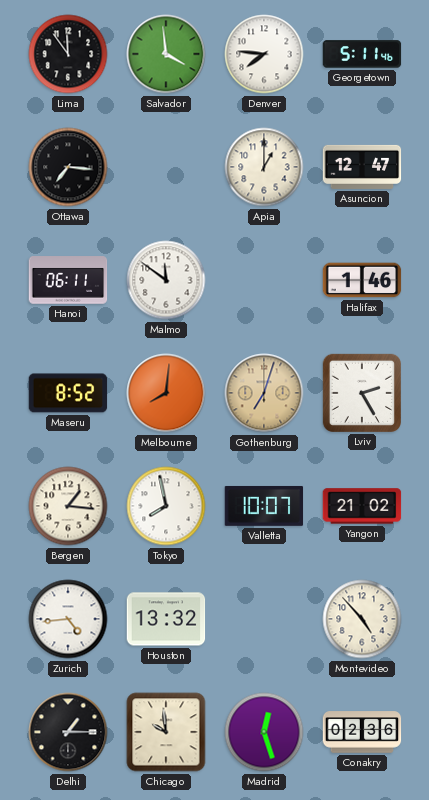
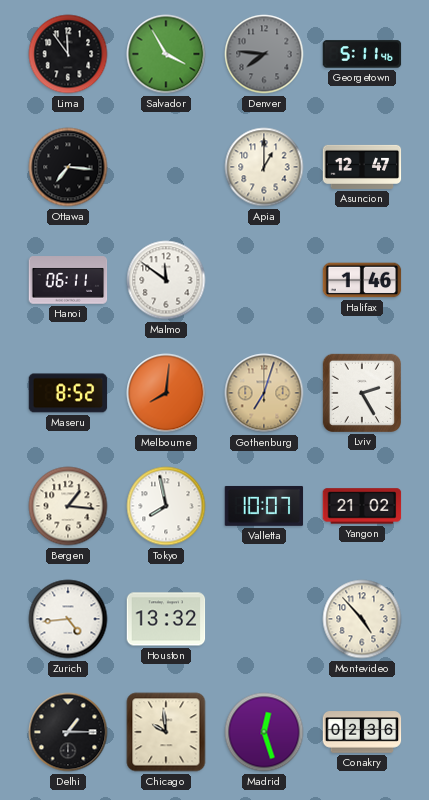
Salvador: 3:59 -> 3:55
Denver dial: white -> grey
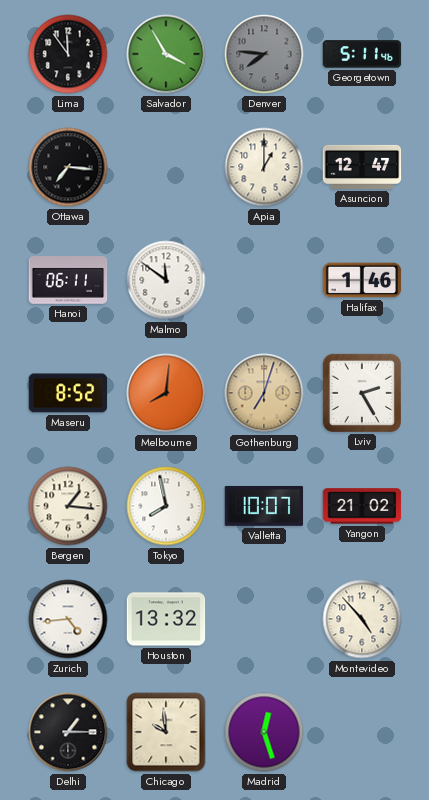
Conakry: 02:36 -> none
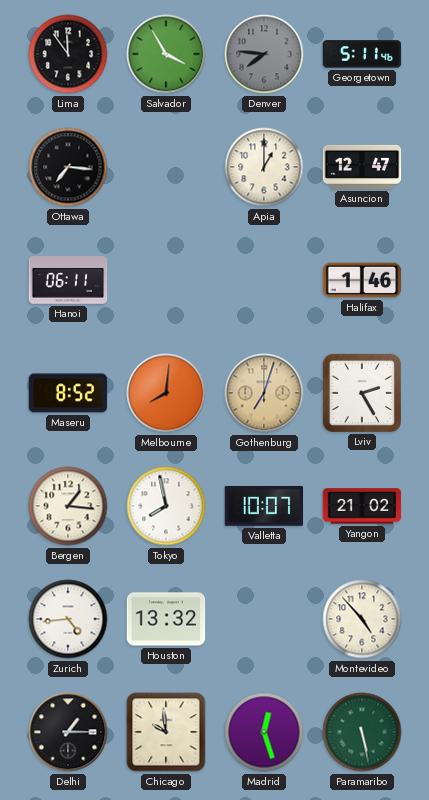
Malmo: 11:51 -> none
Paramaribo: none -> 5:28
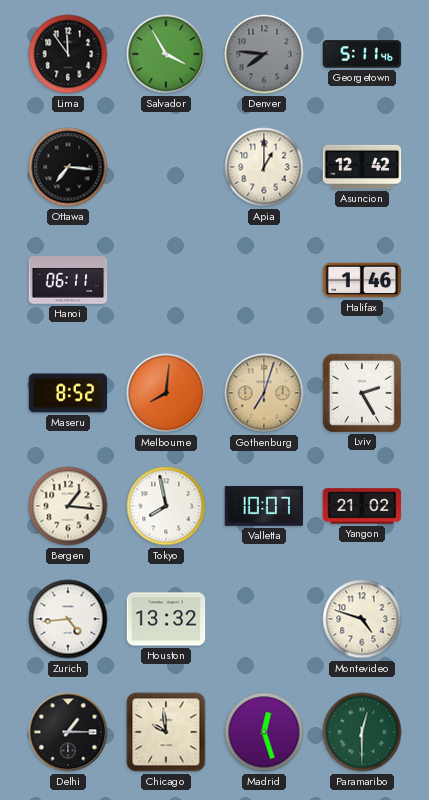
Asuncion: 12:47 -> 12:42
Montevideo: 4:53 -> 4:48
Paramaribo: 5:28 -> 12:30
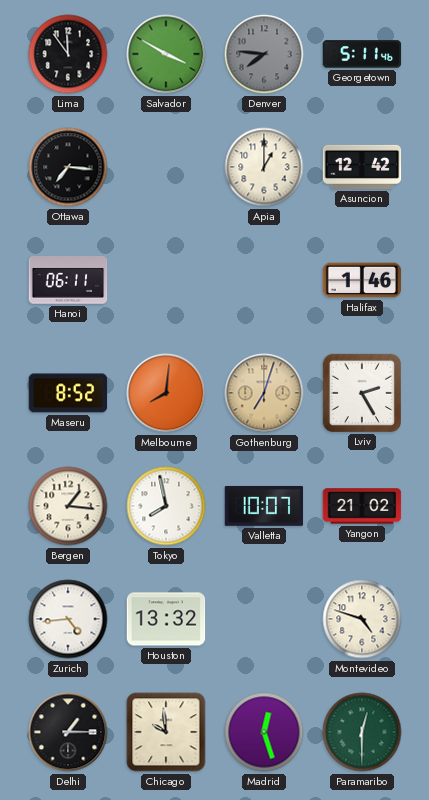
Salvador: 3:55 -> 3:50
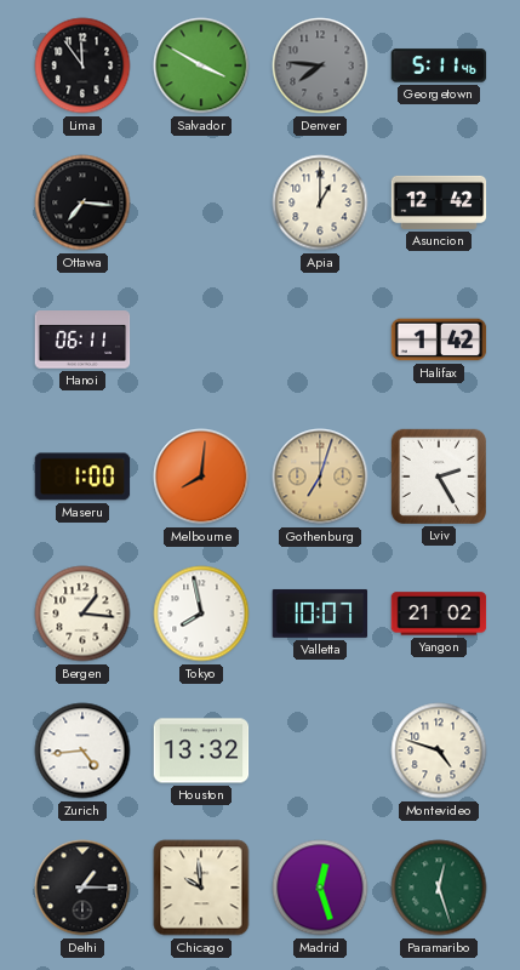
Halifax: 1:46 -> 1:42
Maseru: 8:52 -> 1:00
Paramaribo: 12:30 -> 12:27
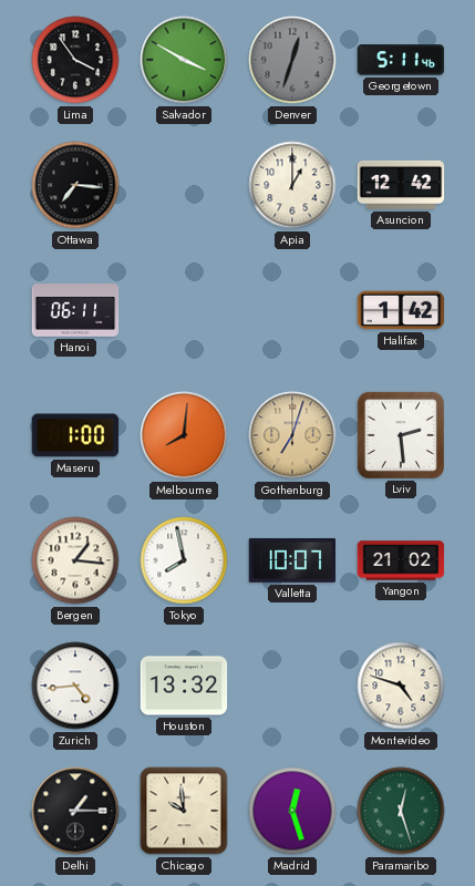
Lima: 11:54 -> 3:54
Denver: 7:46 -> 12:33
Lviv: 2:25 -> 2:29
